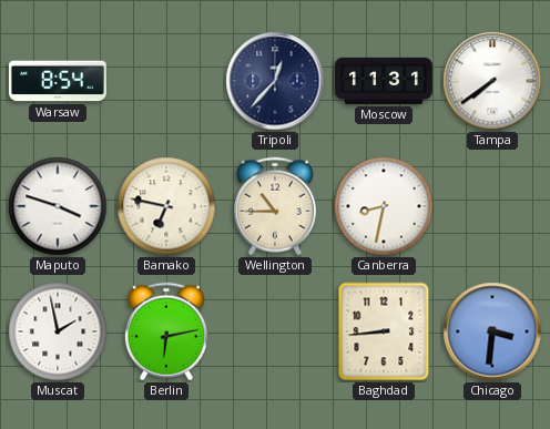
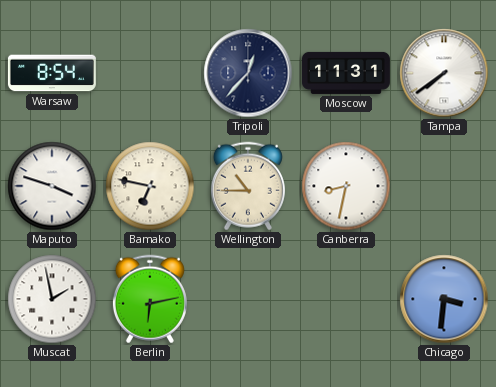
Baghdad: 8:44 -> none
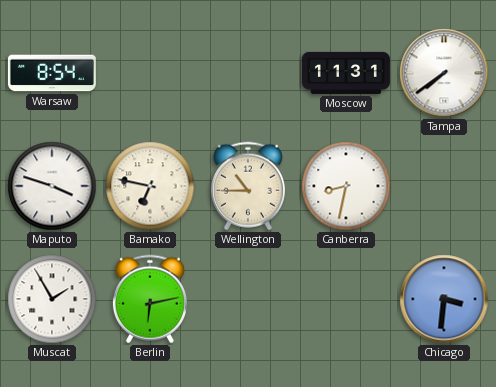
Tripoli: 12:37 -> none
Muscat: 1:58 -> 1:55
